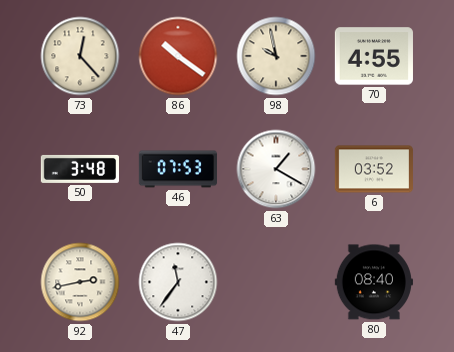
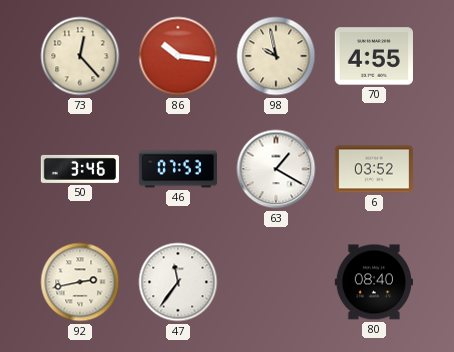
86: 10:21 -> 10:16
50: 3:48 -> 3:46
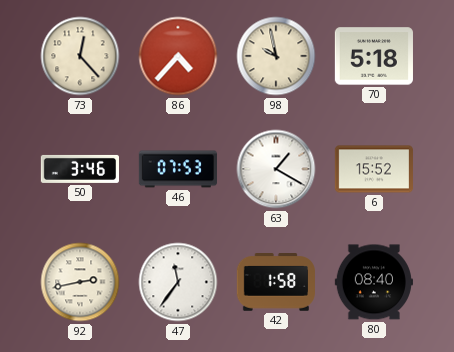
86: 10:16 -> 4:37
70: 4:55 -> 5:18
6: 03:52 -> 15:52
42: none -> 1:58
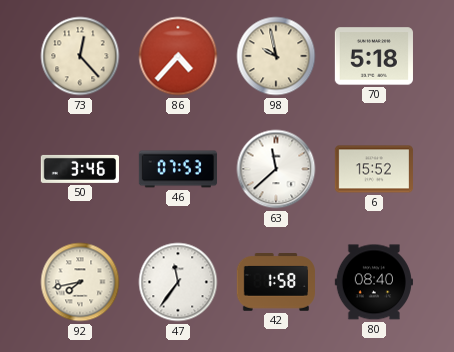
63: 1:20 -> 11:38
92: 2:43 -> 7:43
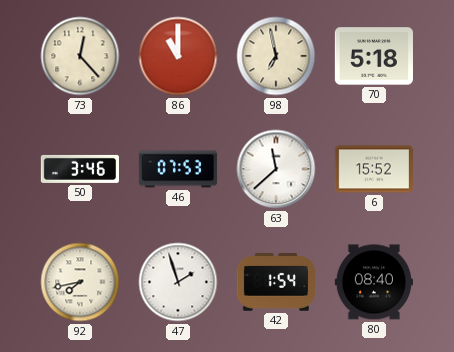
86: 4:37 -> 11:00
98: 9:58 -> 6:58
47: 11:36 -> 1:57
42: 1:58 -> 1:54
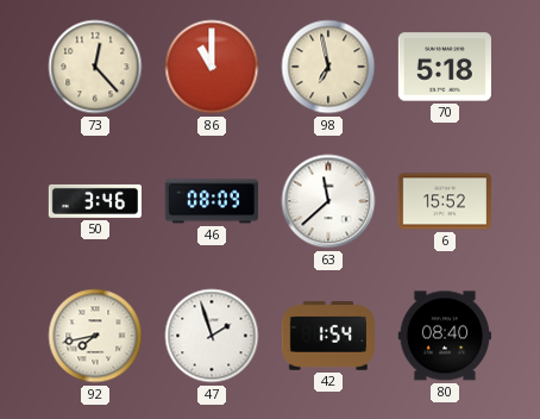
46: 07:53 -> 08:09
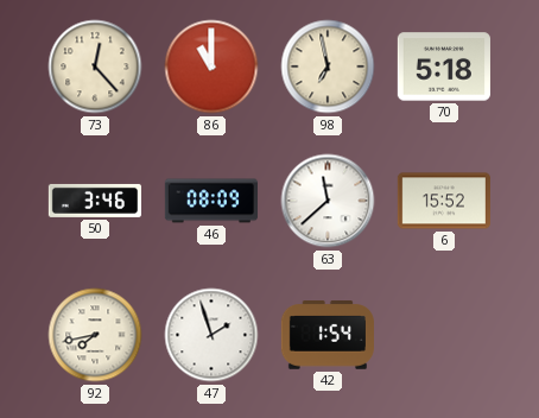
80: 08:40 -> none
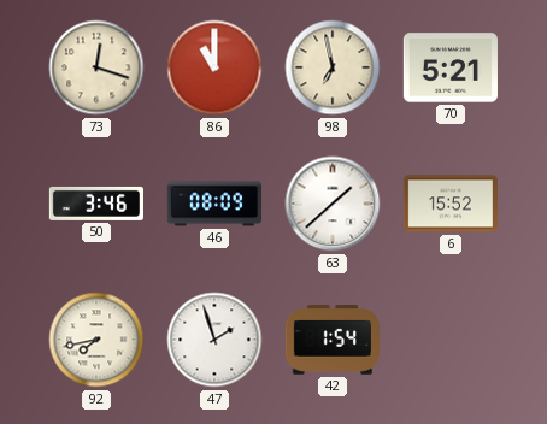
73: 12:23 -> 12:18
70: 5:18 -> 5:21
63: 11:38 -> 1:38
